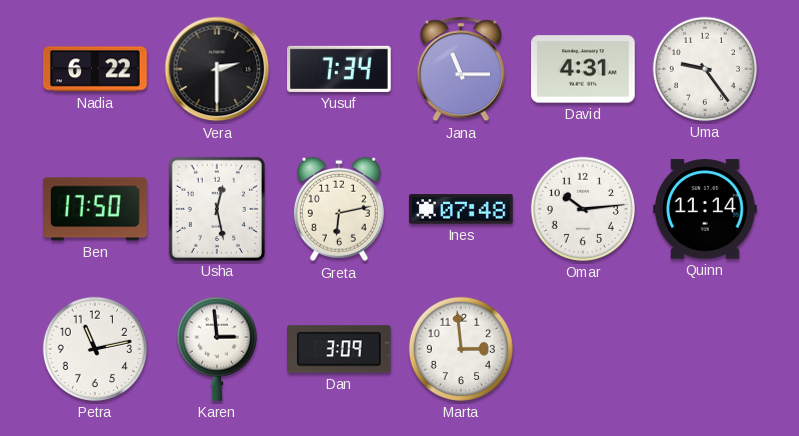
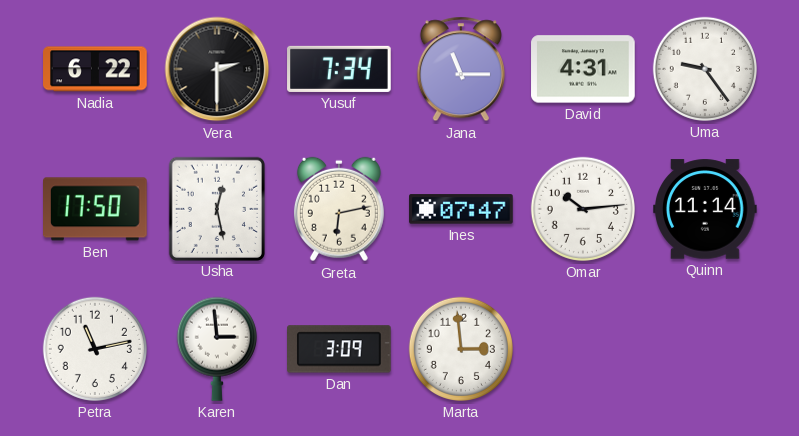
Ines: 07:48 -> 07:47
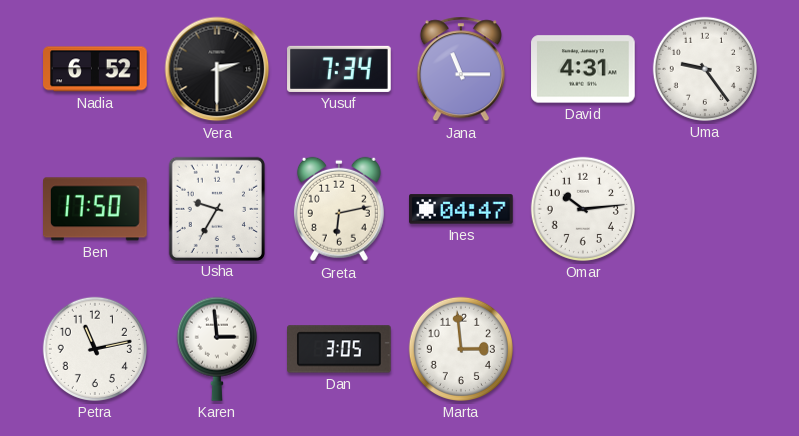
Nadia: 6:22 -> 6:52
Usha: 12:28 -> 9:35
Ines: 07:47 -> 04:47
Quinn: 11:14 -> none
Dan: 3:09 -> 3:05
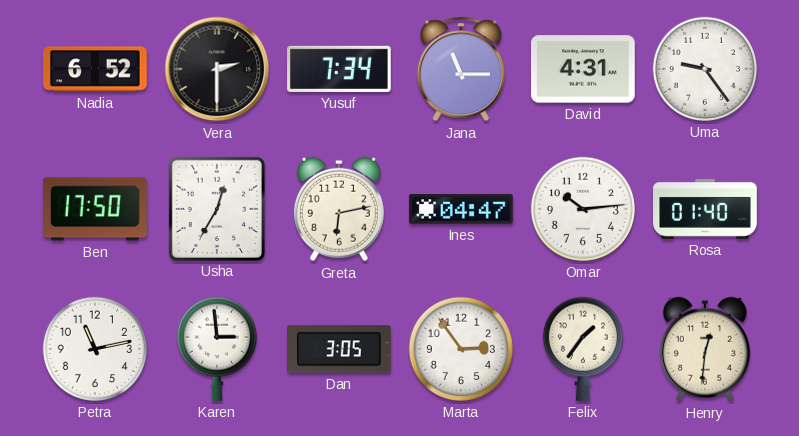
Usha: 9:35 -> 12:35
Rosa: none -> 01:40
Marta: 2:59 -> 2:54
Felix: none -> 1:36
Henry: none -> 12:31
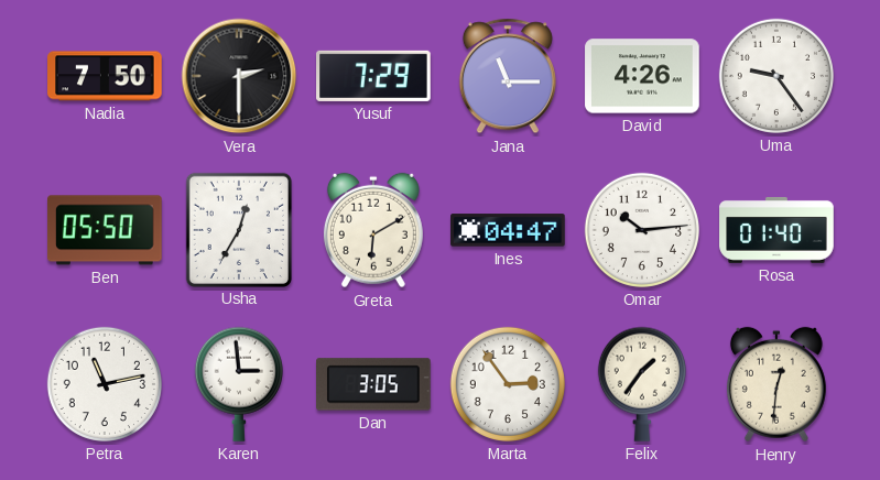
Nadia: 6:52 -> 7:50
Yusuf: 7:34 -> 7:29
David: 4:31 -> 4:26
Ben: 17:50 -> 05:50
Greta: 6:13 -> 6:10
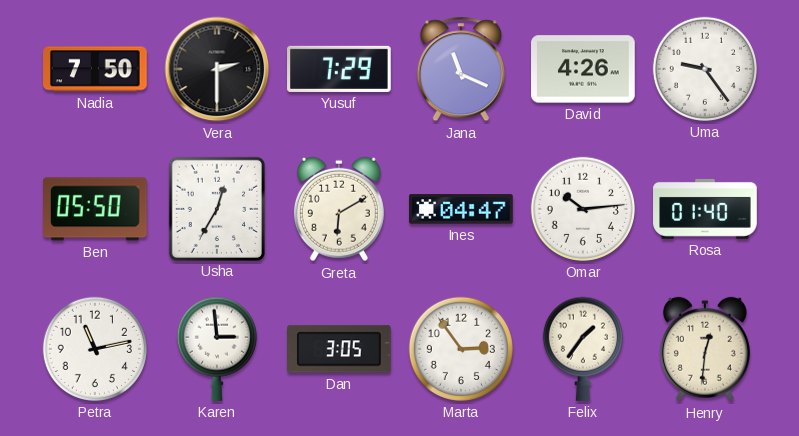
Jana: 11:15 -> 11:19
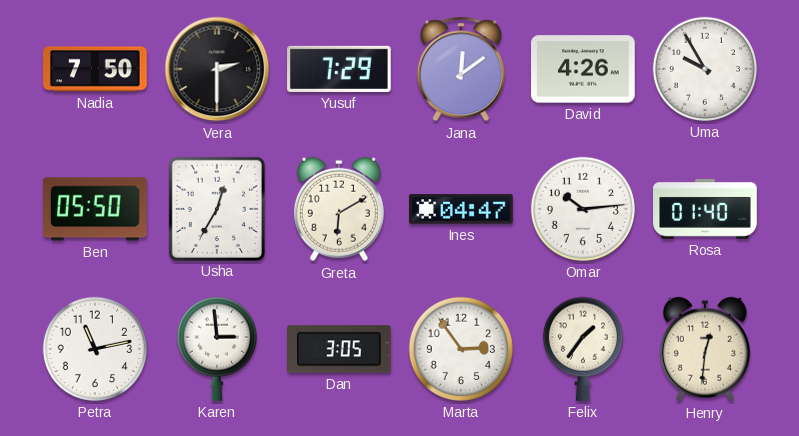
Jana: 11:19 -> 12:09
Uma: 9:24 -> 9:55
